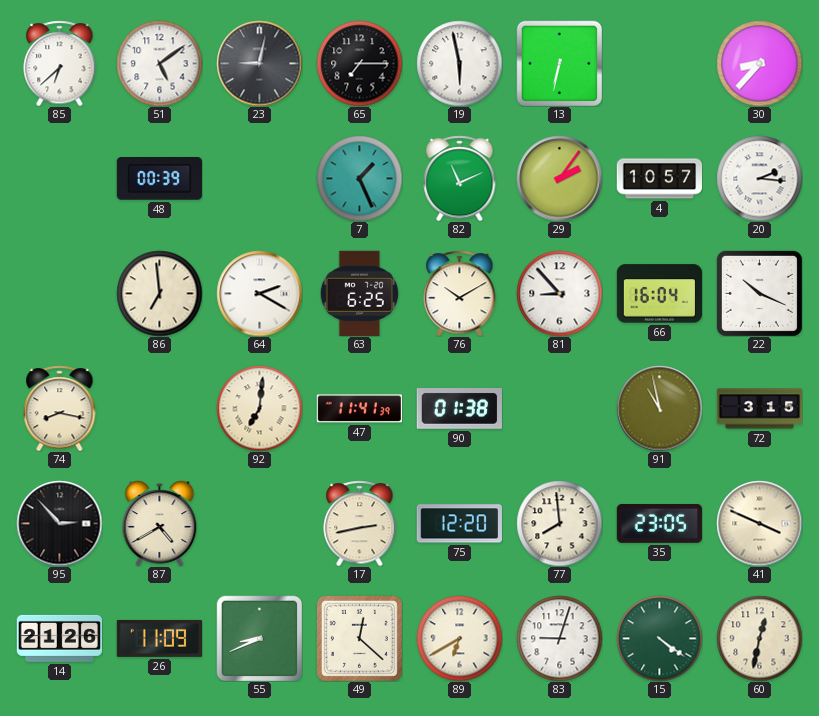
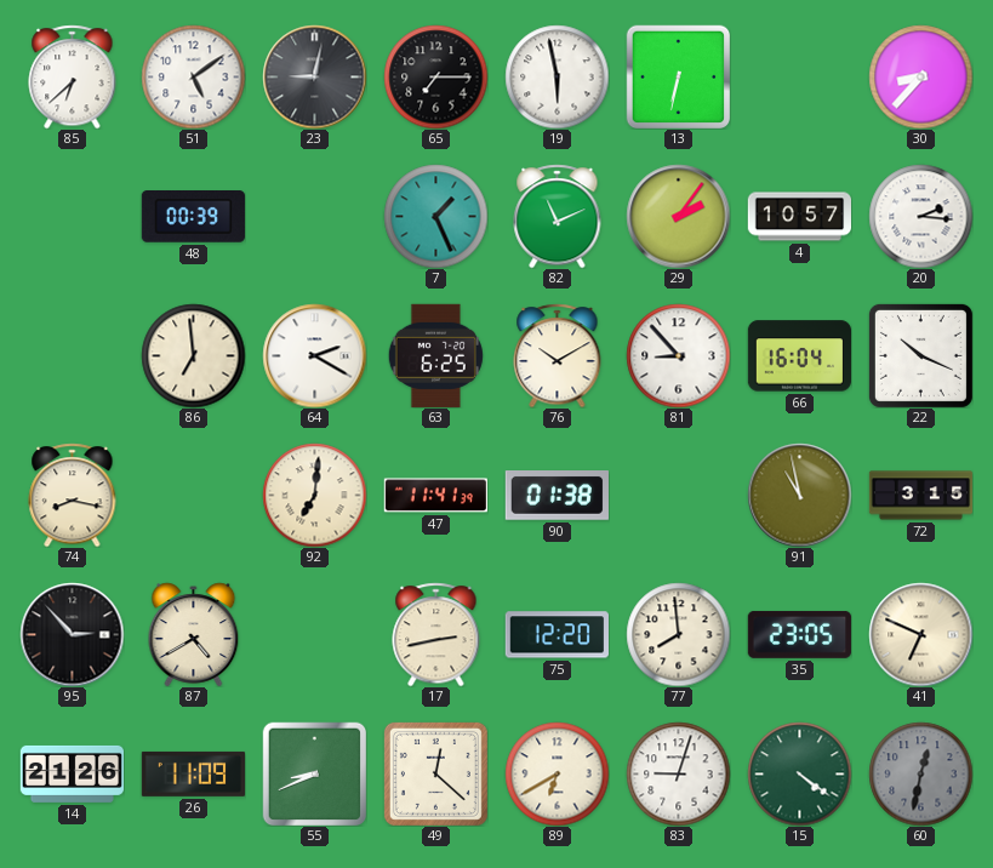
41: 3:49 -> 6:49
60 dial: cream -> grey
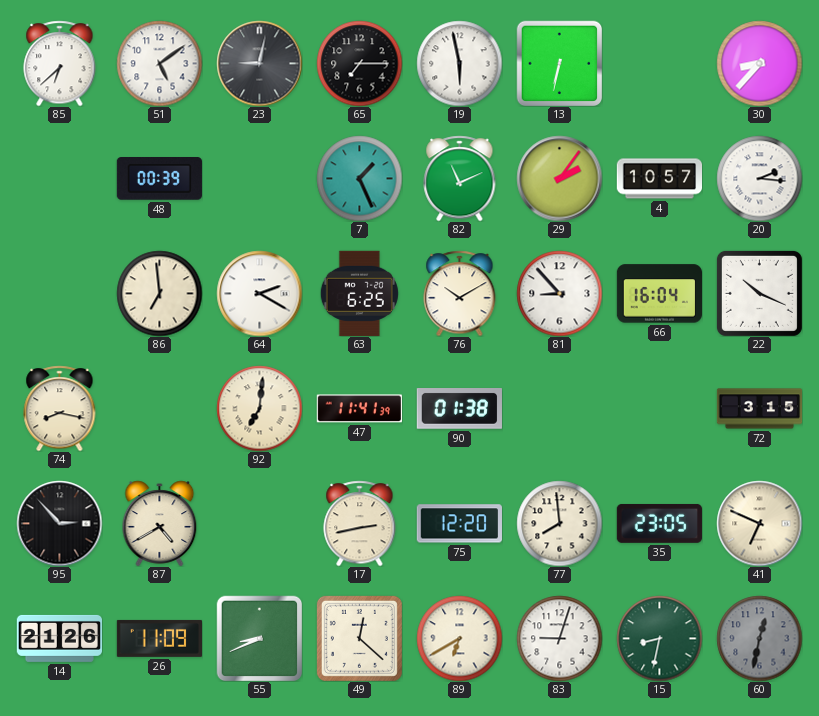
91: 10:58 -> none
15: 4:21 -> 8:32
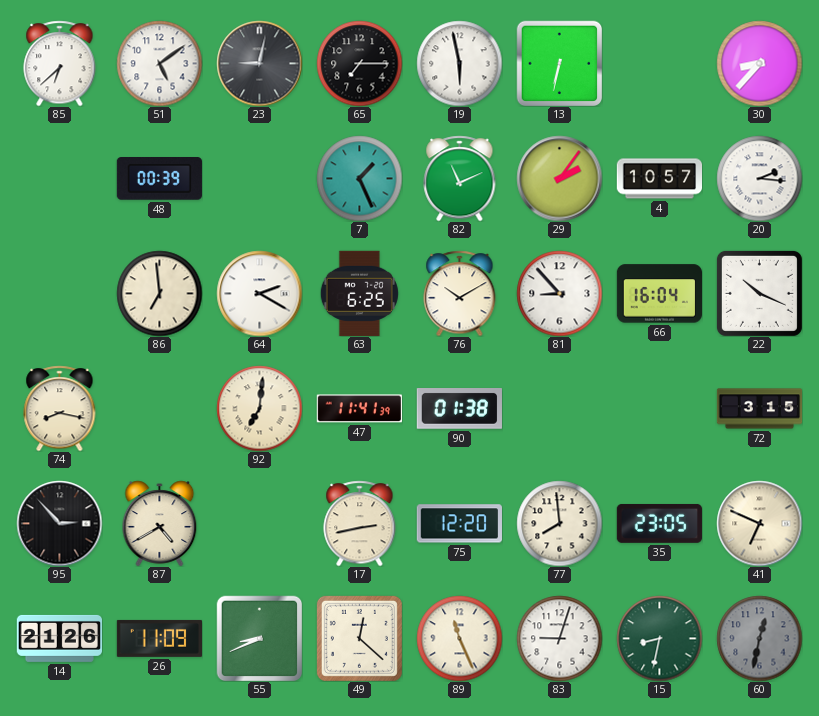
89: 6:40 -> 11:26
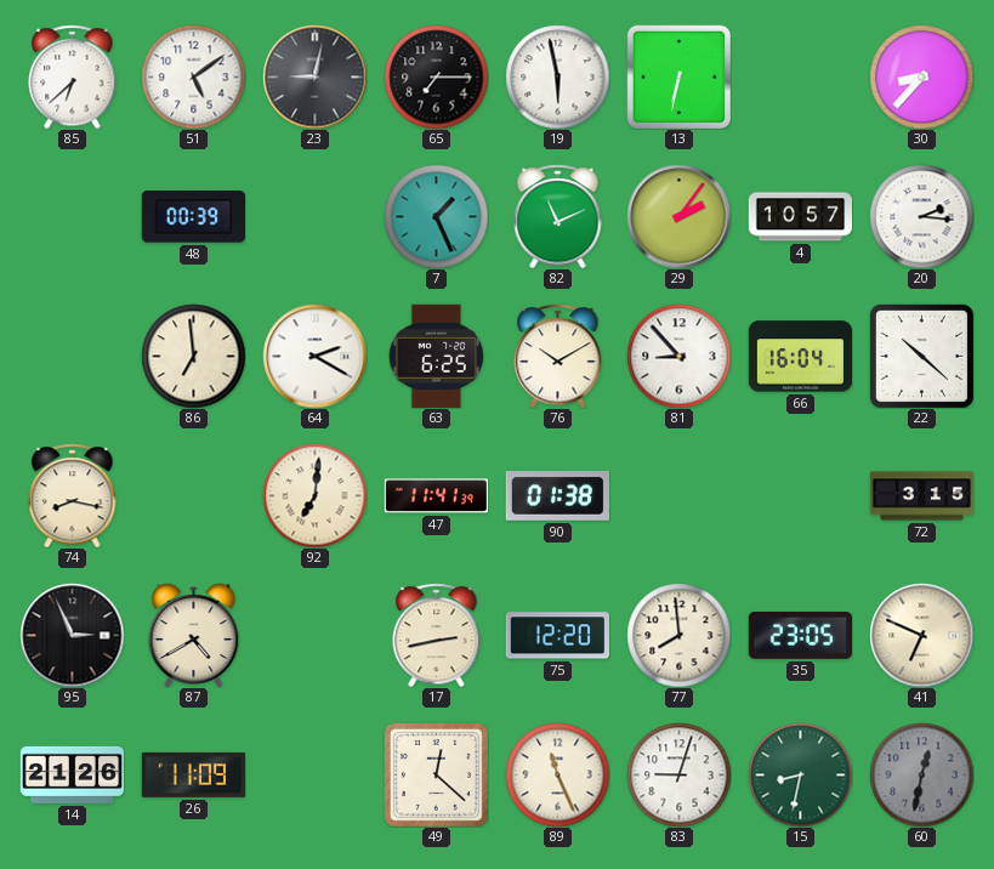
22: 10:19 -> 10:22
95: 2:53 -> 2:56
55: 8:41 -> none
